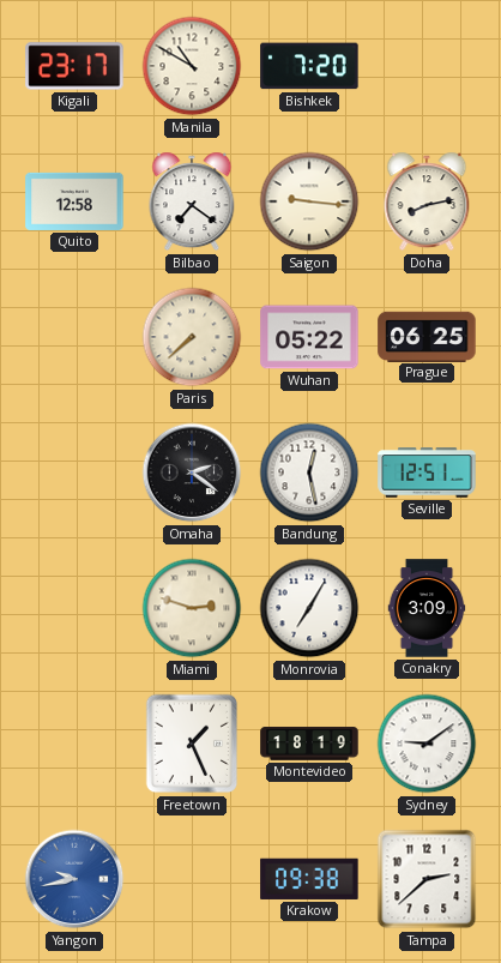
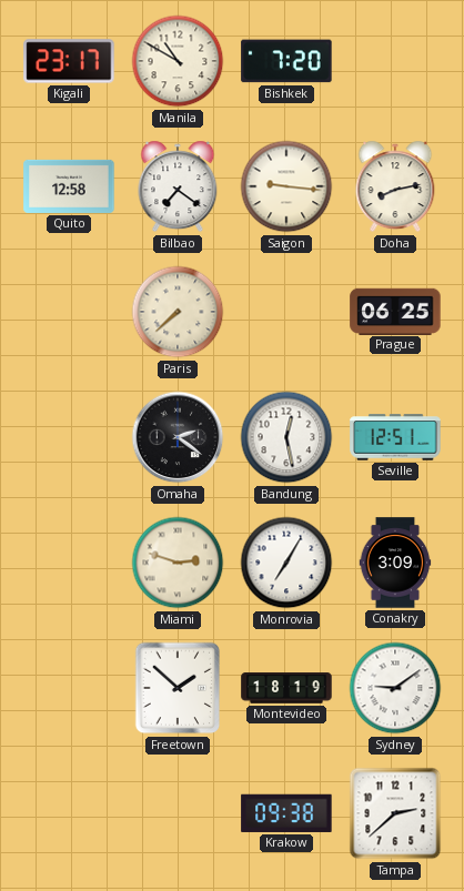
Wuhan: 05:22 -> none
Freetown: 1:26 -> 1:52
Yangon: 9:43 -> none
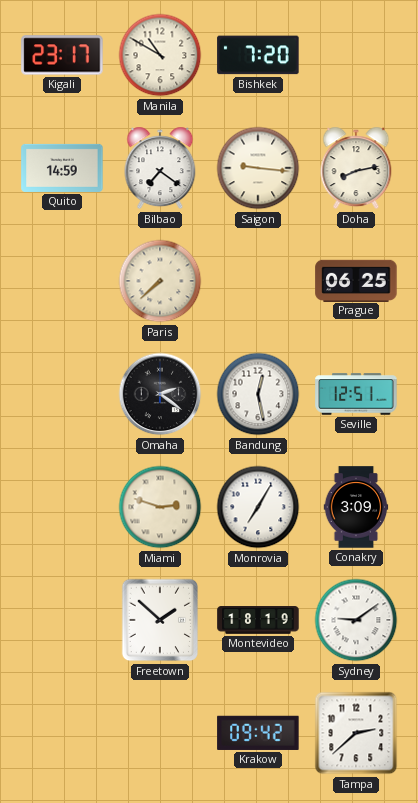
Quito: 12:58 -> 14:59
Krakow: 09:38 -> 09:42
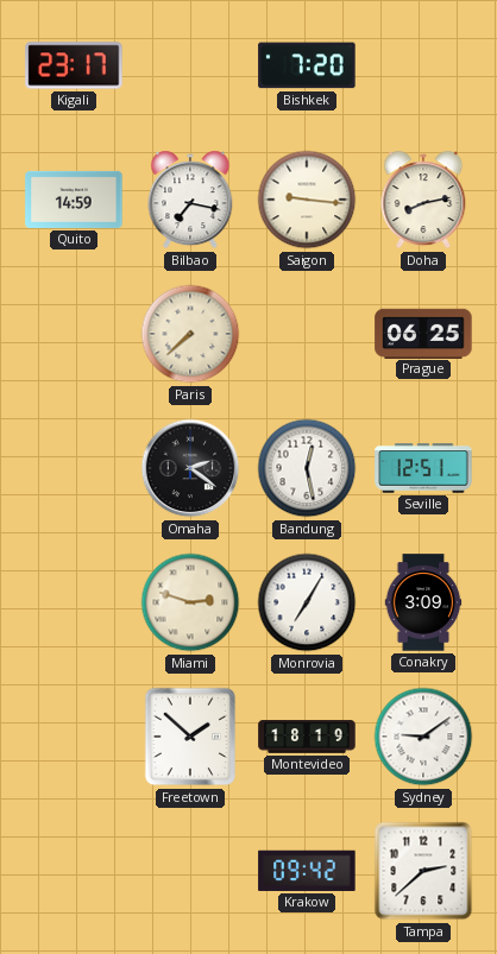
Manila: 10:50 -> none
Bilbao: 7:21 -> 7:17
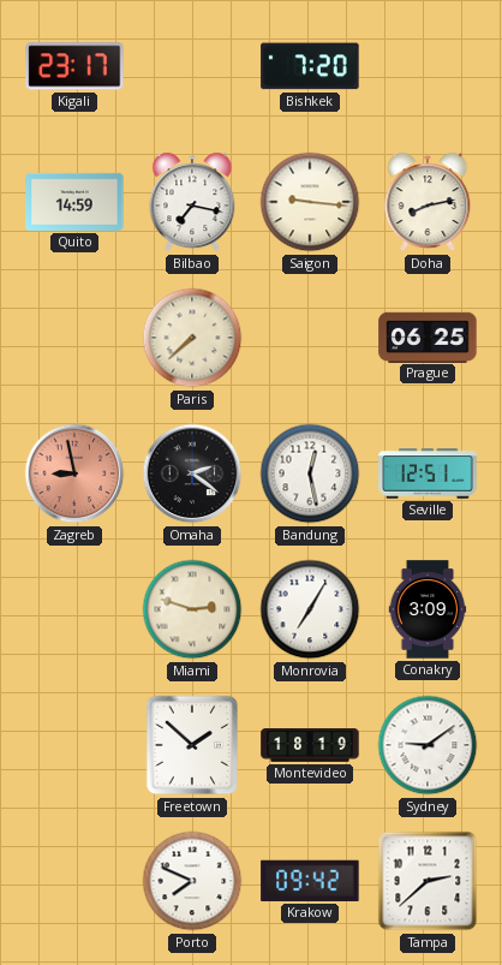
Zagreb: none -> 8:58
Porto: none -> 7:49
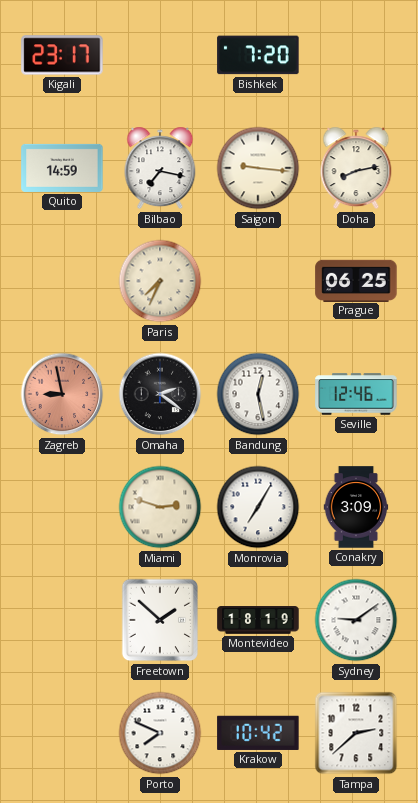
Paris: 7:38 -> 7:34
Seville: 12:51 -> 12:46
Krakow: 09:42 -> 10:42
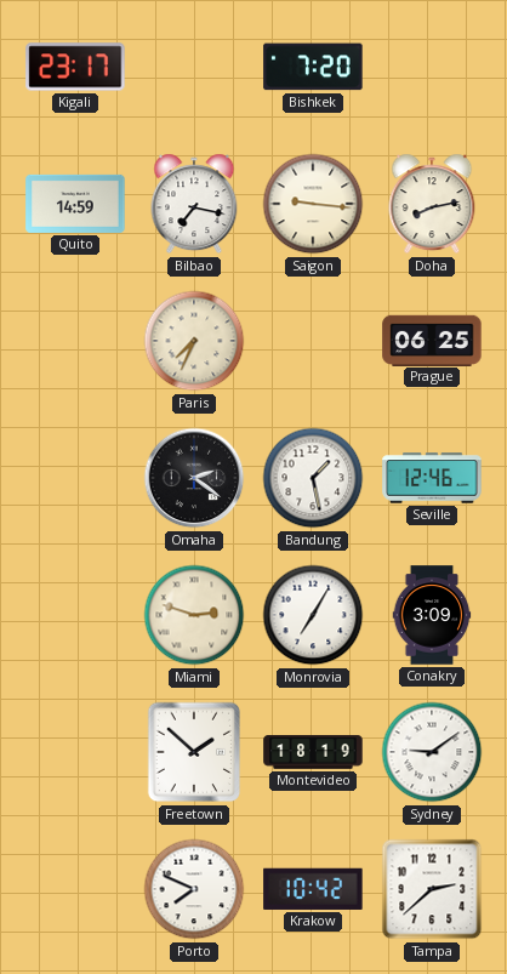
Zagreb: 8:58 -> none
Bandung: 12:28 -> 1:28
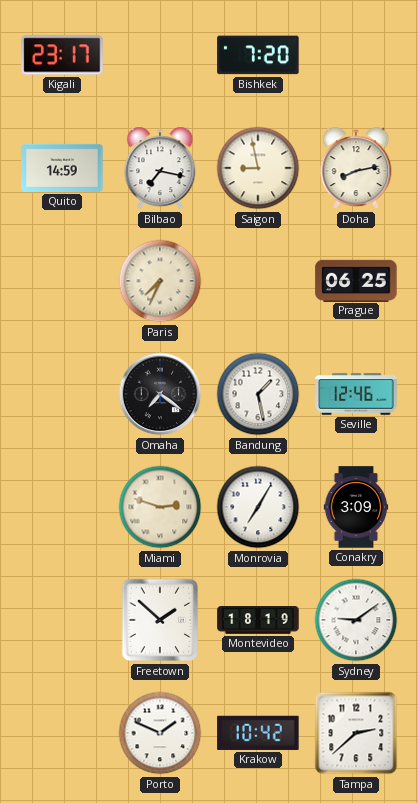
Saigon: 9:16 -> 8:58
Omaha: 2:21 -> 7:21
Porto: 7:49 -> 1:49
